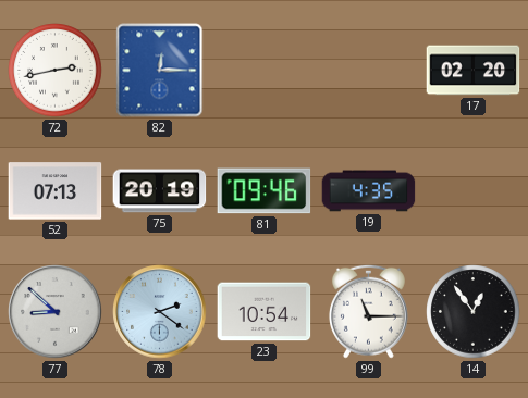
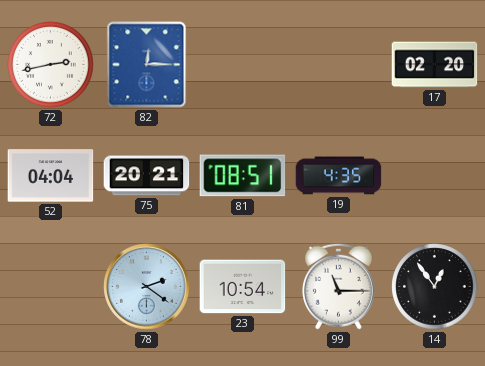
52: 07:13 -> 04:04
75: 20:19 -> 20:21
81: 09:46 -> 08:51
77: 8:52 -> none
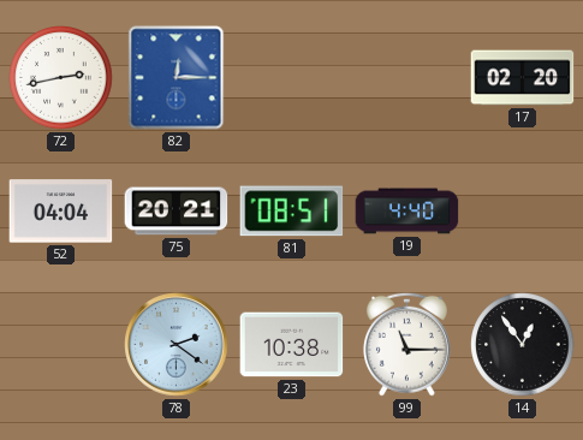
19: 4:35 -> 4:40
23: 10:54 -> 10:38
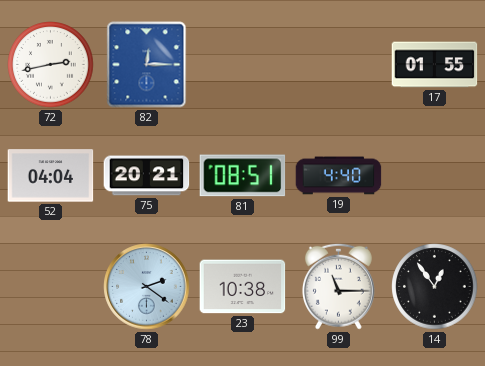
17: 02:20 -> 01:55
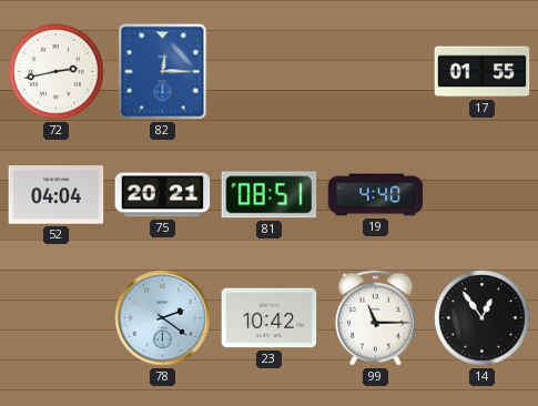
23: 10:38 -> 10:42
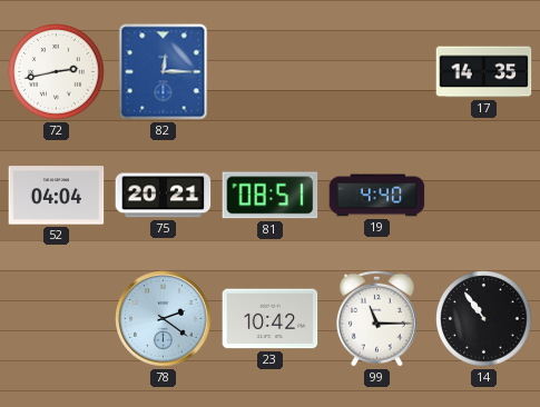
17: 01:55 -> 14:35
14: 12:54 -> 10:54
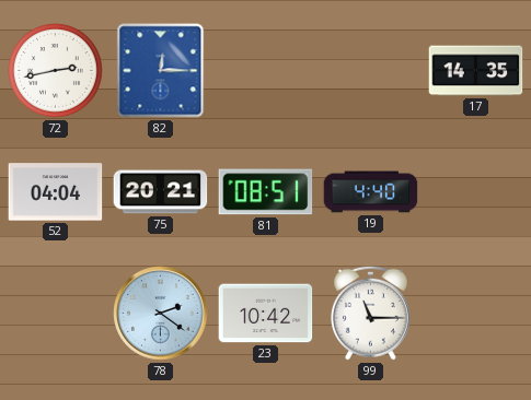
14: 10:54 -> none
